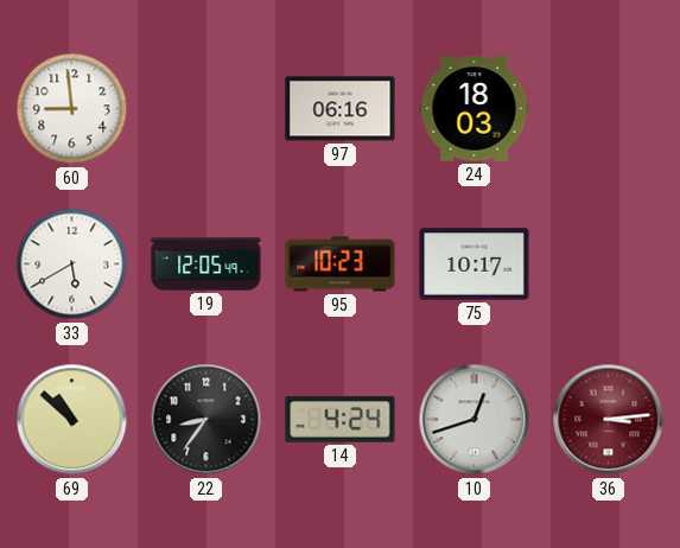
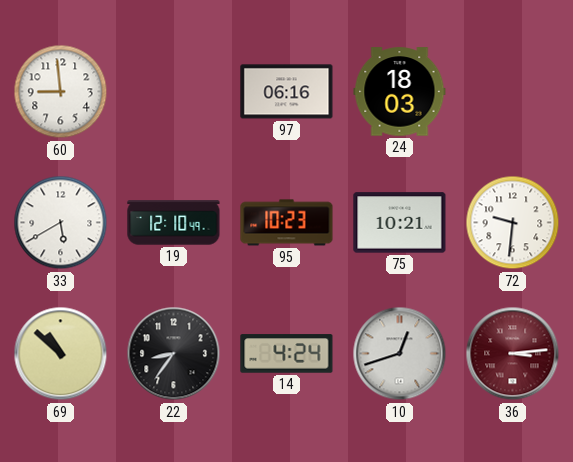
19: 12:05 -> 12:10
75: 10:17 -> 10:21
72: none -> 9:31
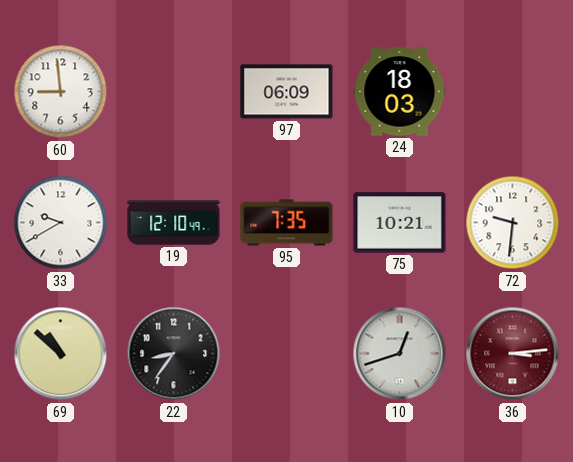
97: 06:16 -> 06:09
33: 5:40 -> 9:40
95: 10:23 -> 7:35
14: 4:24 -> none
